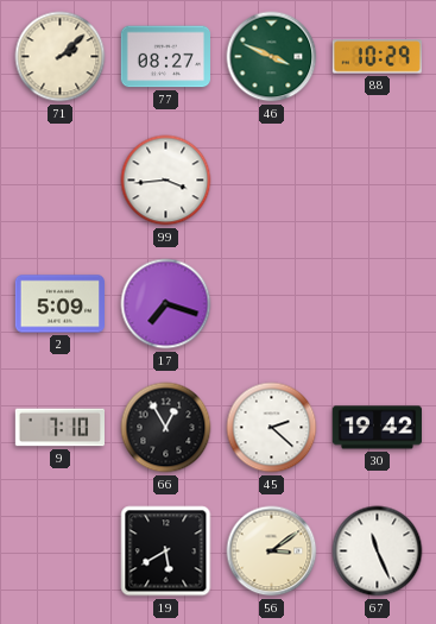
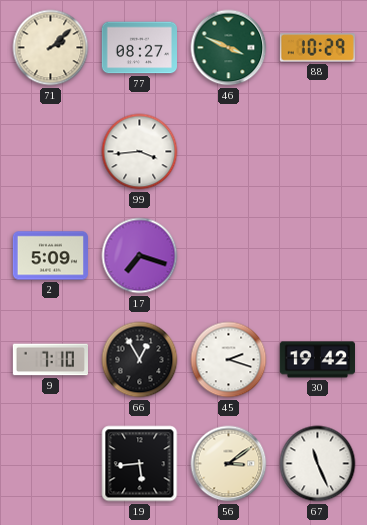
45: 2:22 -> 2:18
19: 5:40 -> 5:44
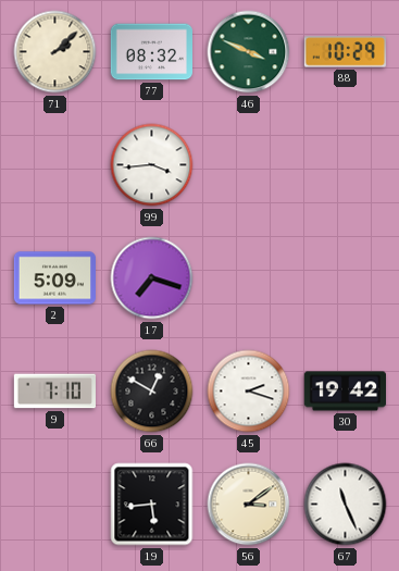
77: 08:27 -> 08:32
66: 12:55 -> 12:50
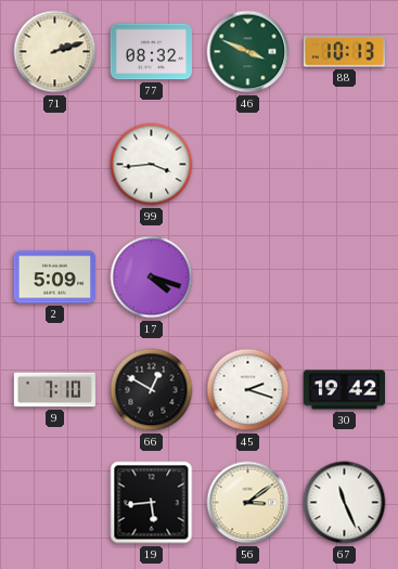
71: 2:08 -> 2:12
88: 10:29 -> 10:13
17: 7:18 -> 4:18
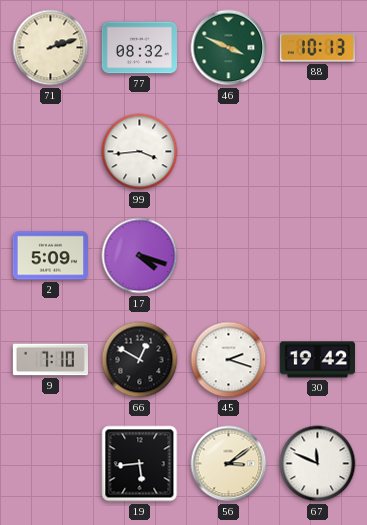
67: 11:26 -> 11:49
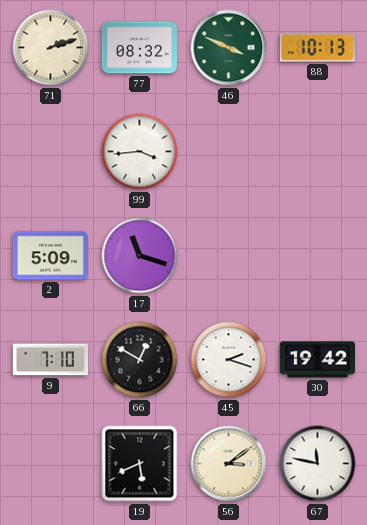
17: 4:18 -> 11:18
19: 5:44 -> 5:41
67: 11:49 -> 11:47
